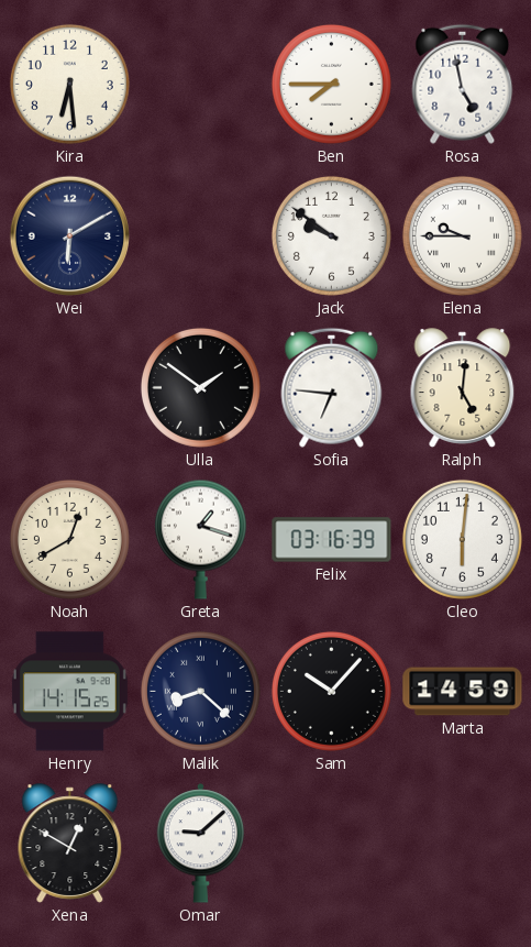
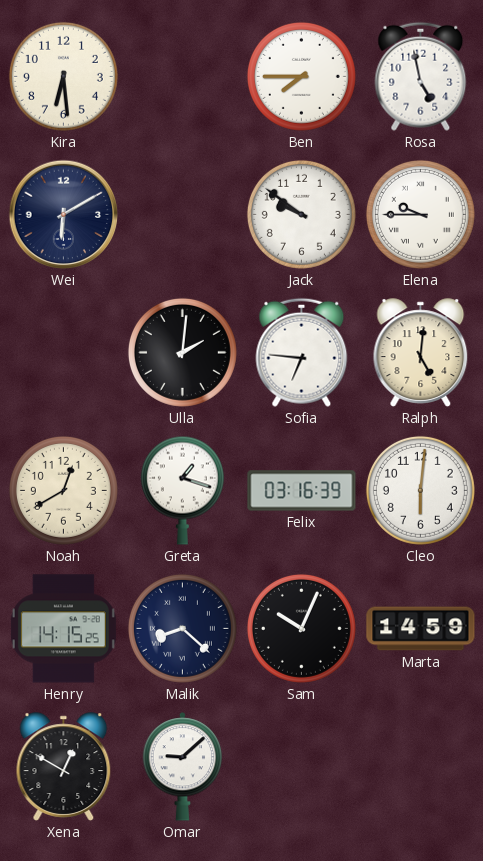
Ulla: 1:51 -> 2:01
Sam: 10:07 -> 10:04
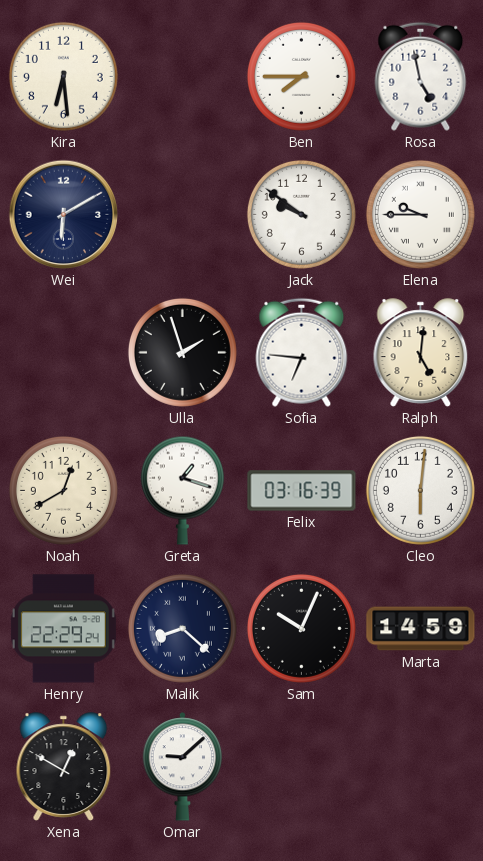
Ulla: 2:01 -> 1:57
Henry: 14:15 -> 22:29
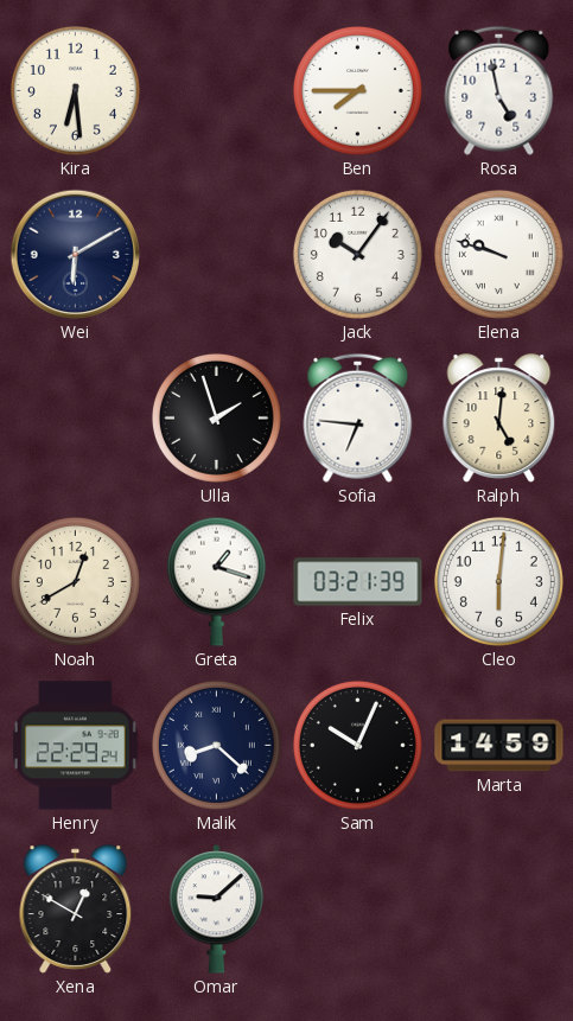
Jack: 9:51 -> 10:06
Elena: 9:45 -> 9:48
Felix: 03:16 -> 03:21
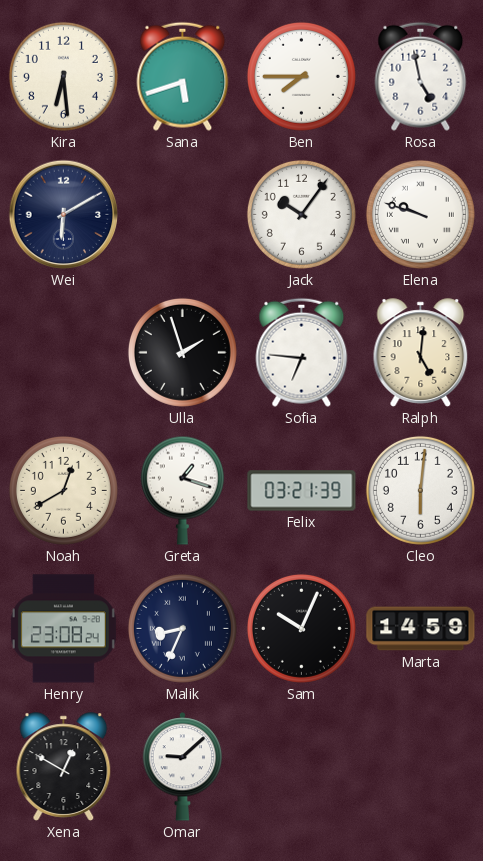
Sana: none -> 5:42
Henry: 22:29 -> 23:08
Malik: 8:22 -> 8:34
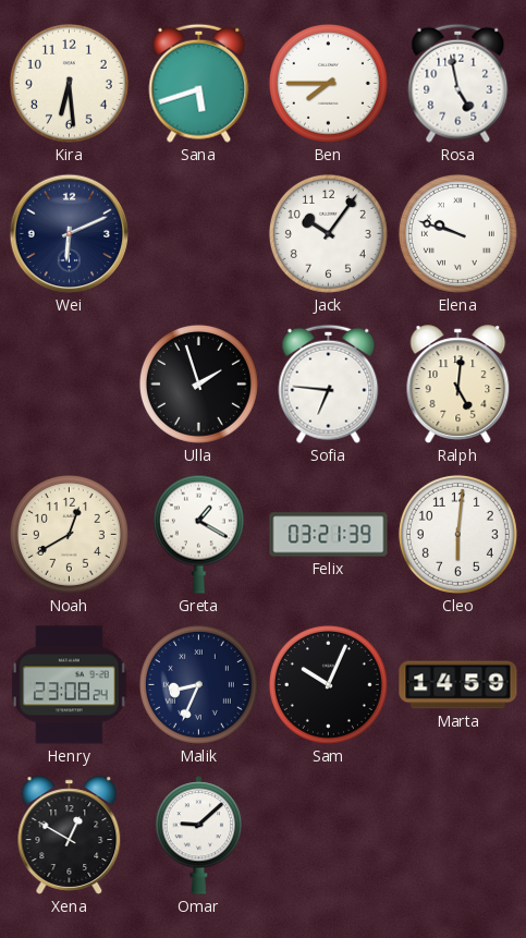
Wei: 6:10 -> 6:11
Greta: 1:18 -> 1:20
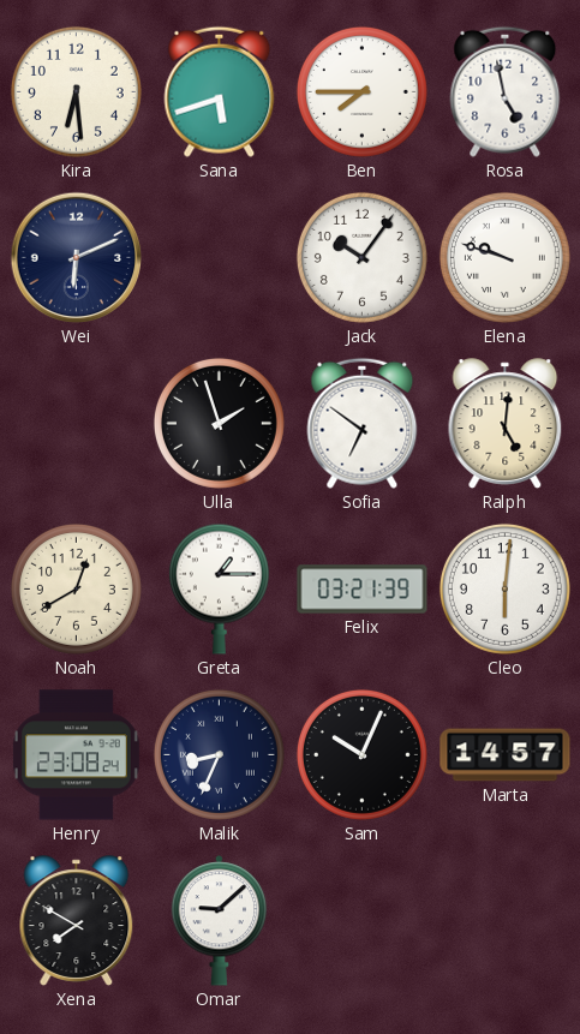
Sofia: 6:46 -> 6:51
Greta: 1:20 -> 1:15
Marta: 14:59 -> 14:57
Xena: 12:50 -> 7:50
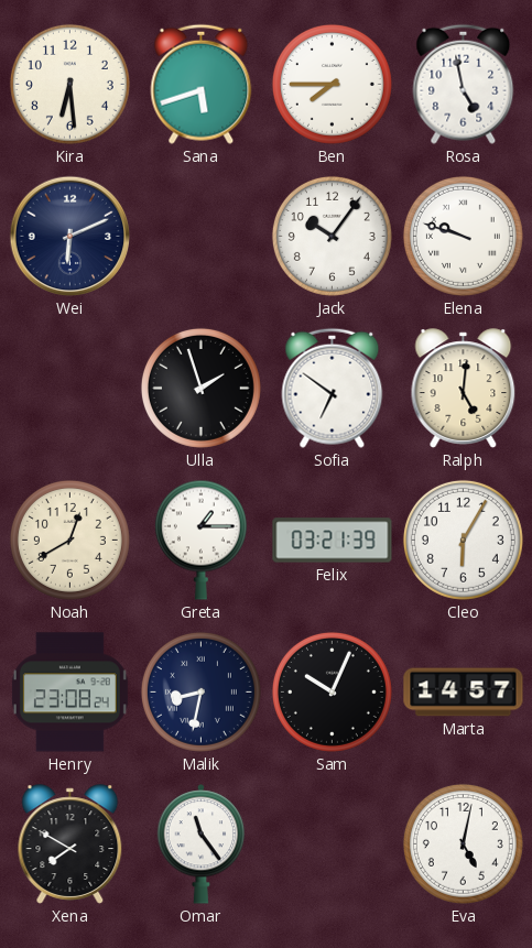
Cleo: 6:01 -> 6:05
Malik: 8:34 -> 8:32
Omar: 9:08 -> 11:24
Eva: none -> 5:02
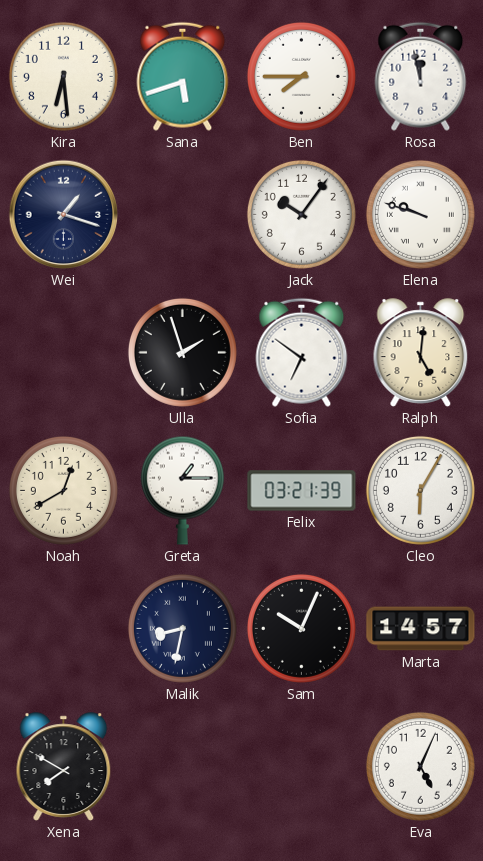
Rosa: 4:58 -> 11:58
Wei: 6:11 -> 1:18
Henry: 23:08 -> none
Omar: 11:24 -> none
Eva: 5:02 -> 5:04
